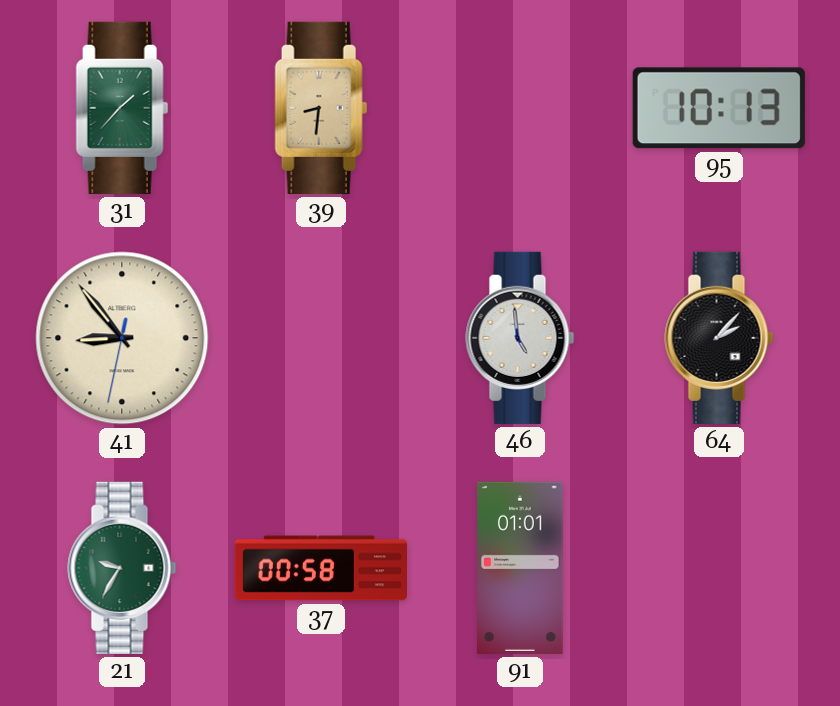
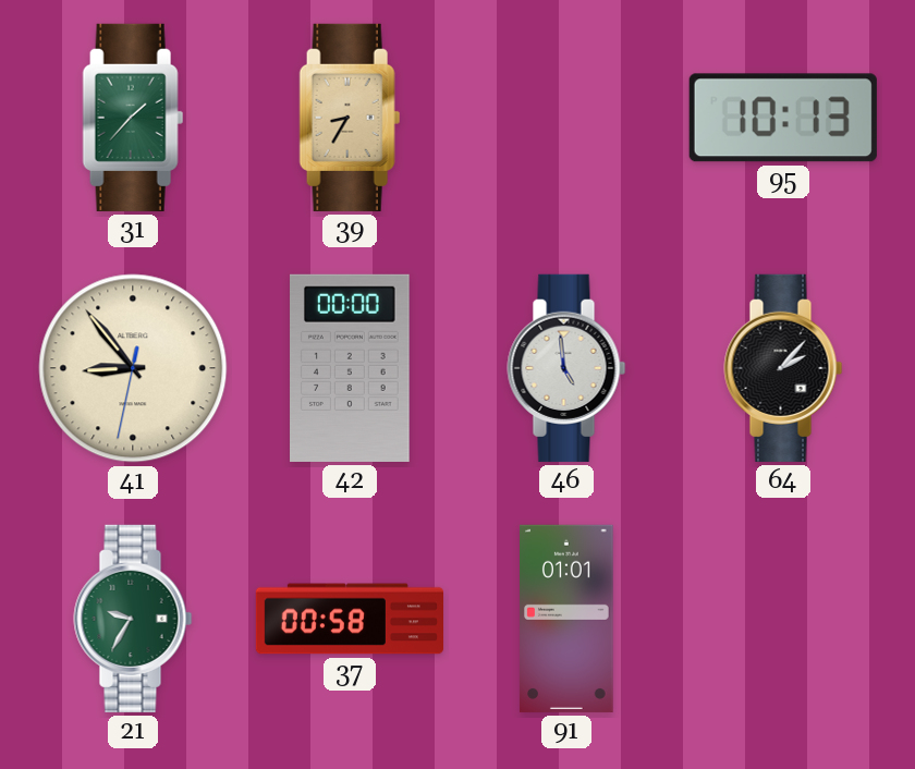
39: 8:31 -> 8:35
42: none -> 00:00
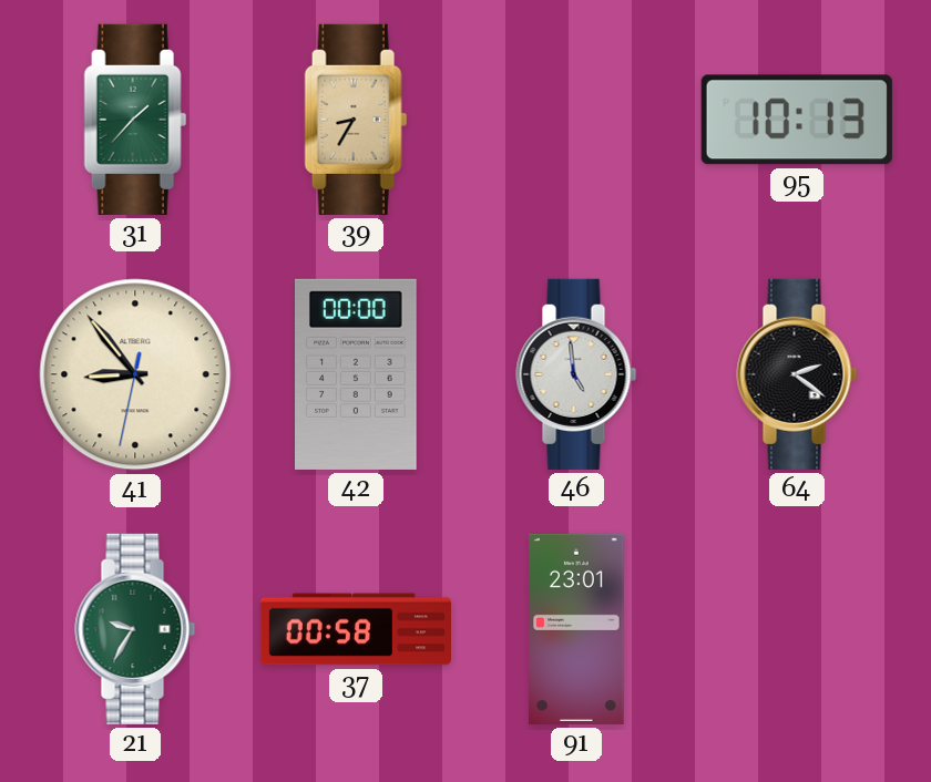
64: 2:07 -> 2:21
91: 01:01 -> 23:01
